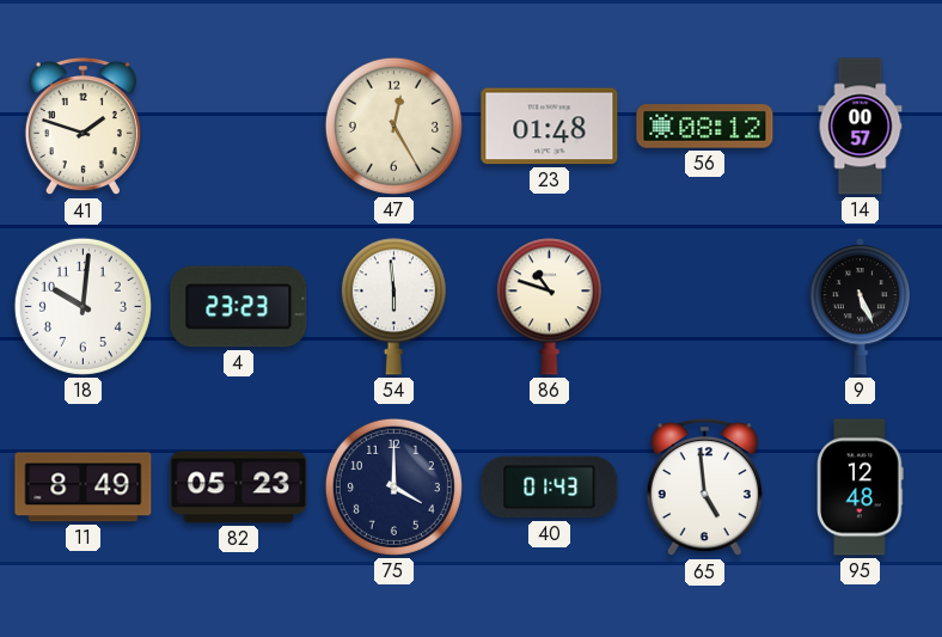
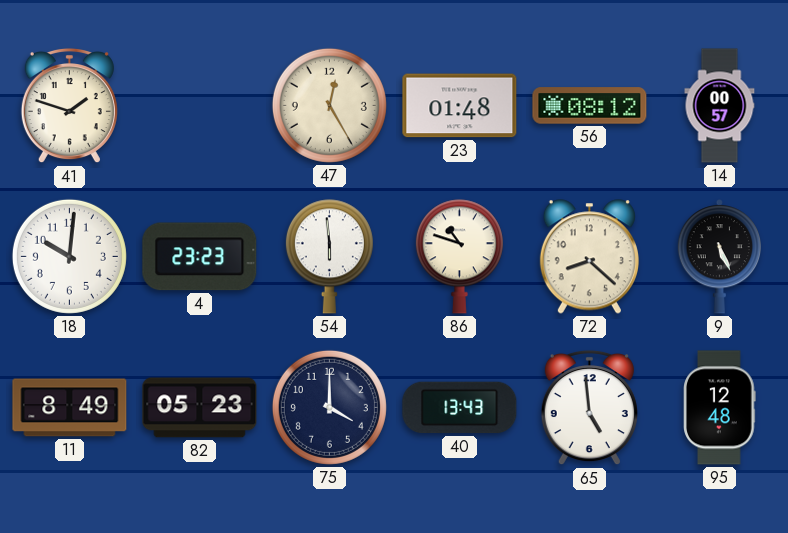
72: none -> 8:22
40: 01:43 -> 13:43
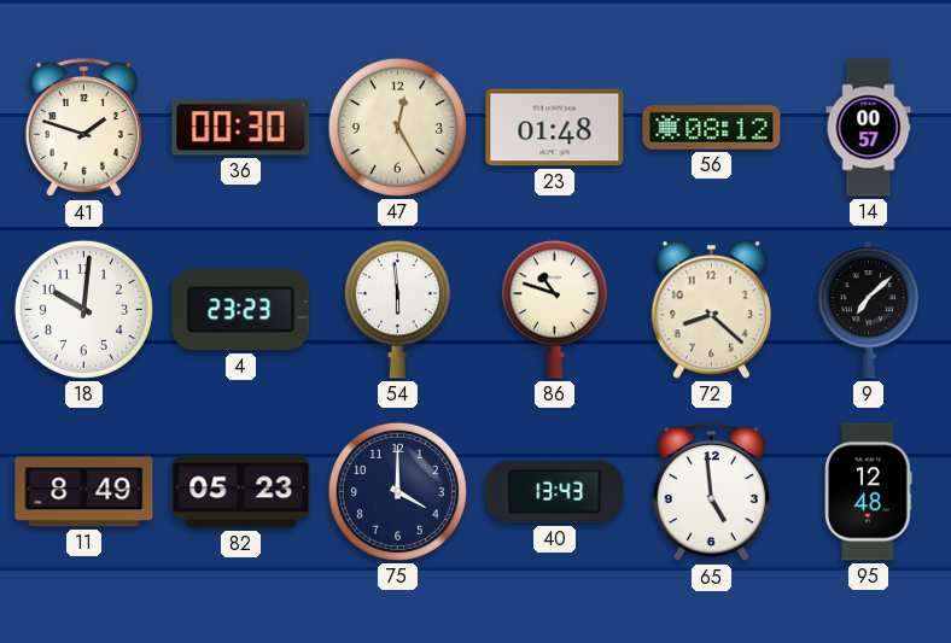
36: none -> 00:30
9: 5:26 -> 7:08
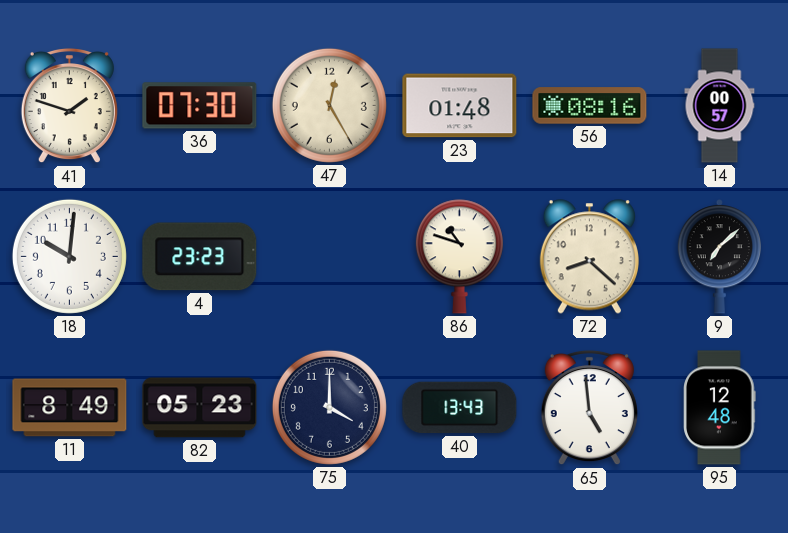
36: 00:30 -> 07:30
56: 08:12 -> 08:16
54: 5:59 -> none
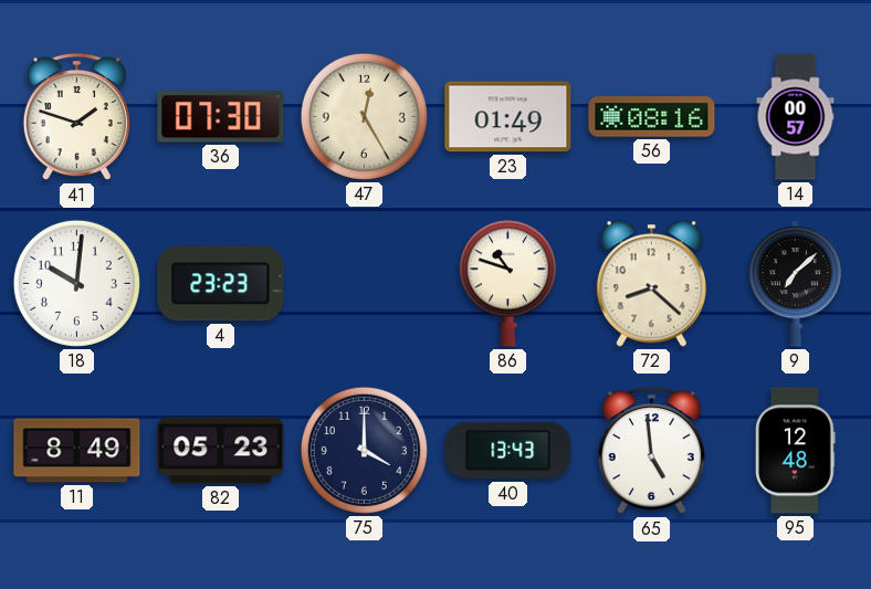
23: 01:48 -> 01:49
